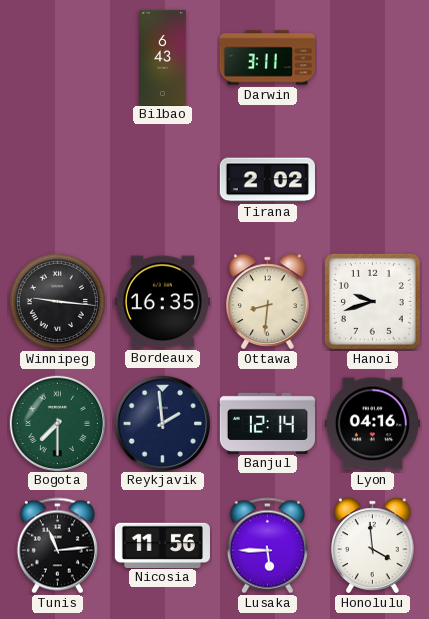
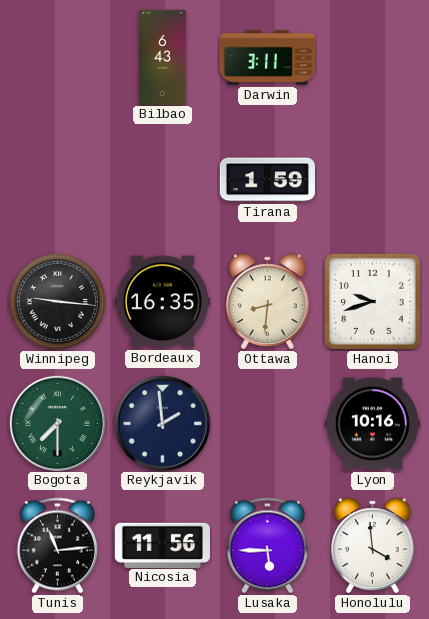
Tirana: 2:02 -> 1:59
Banjul: 12:14 -> none
Lyon: 04:16 -> 10:16
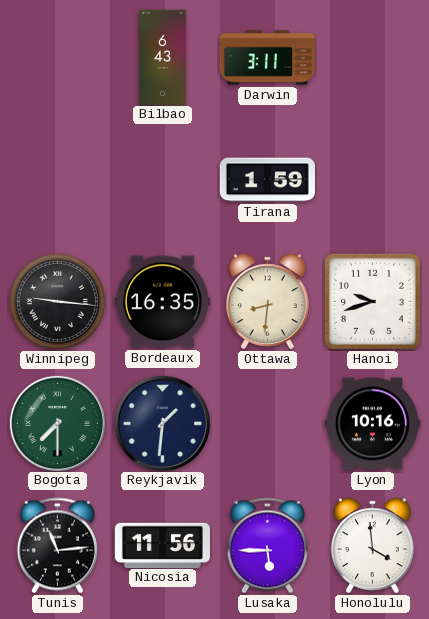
Reykjavik: 1:59 -> 1:31
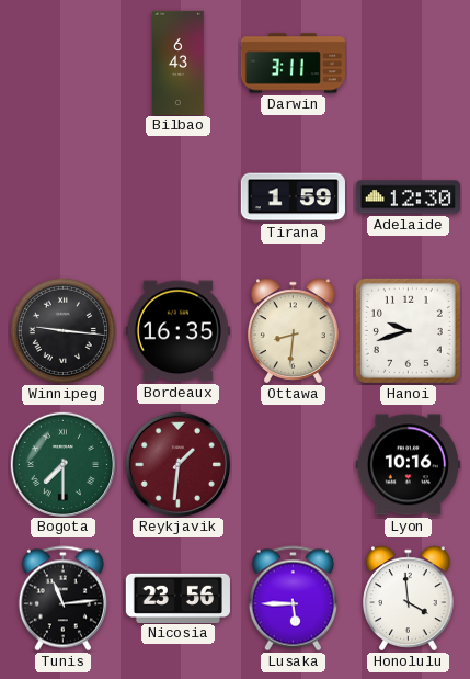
Adelaide: none -> 12:30
Reykjavik dial: navy -> burgundy
Nicosia: 11:56 -> 23:56
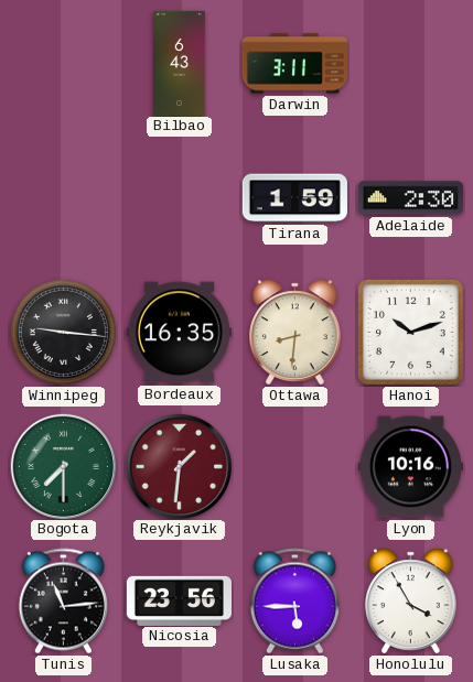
Adelaide: 12:30 -> 2:30
Hanoi: 9:42 -> 10:12
Honolulu: 3:59 -> 3:55
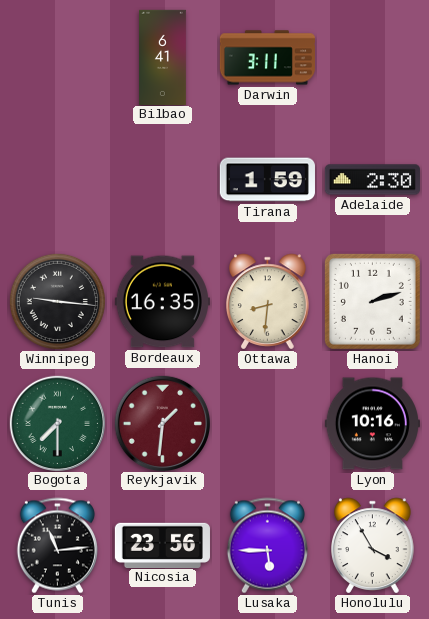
Bilbao: 6:43 -> 6:41
Hanoi: 10:12 -> 2:12
